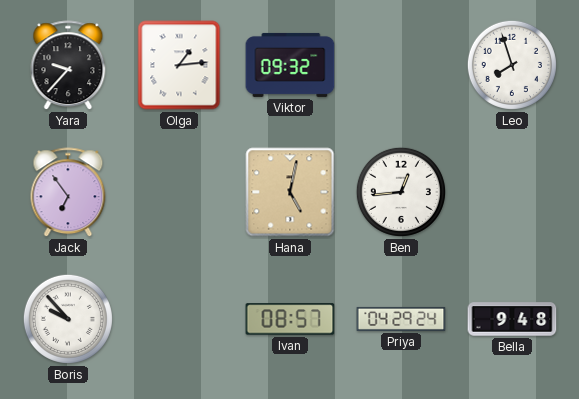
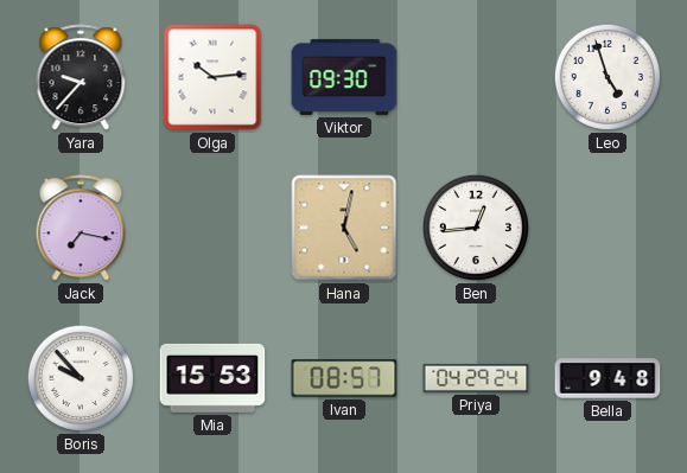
Olga: 1:14 -> 10:14
Viktor: 09:32 -> 09:30
Leo: 7:57 -> 4:57
Jack: 6:54 -> 7:17
Mia: none -> 15:53
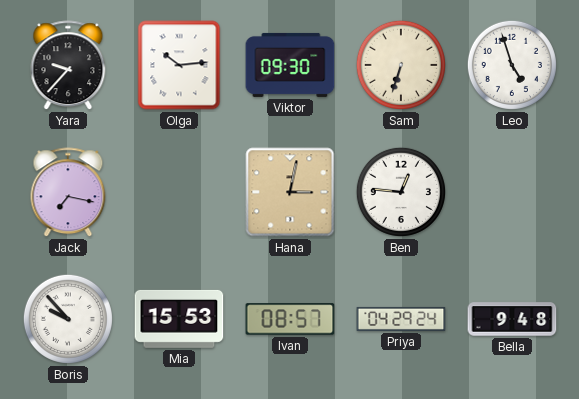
Sam: none -> 6:33
Hana: 5:02 -> 3:02
Ben: 12:44 -> 12:46
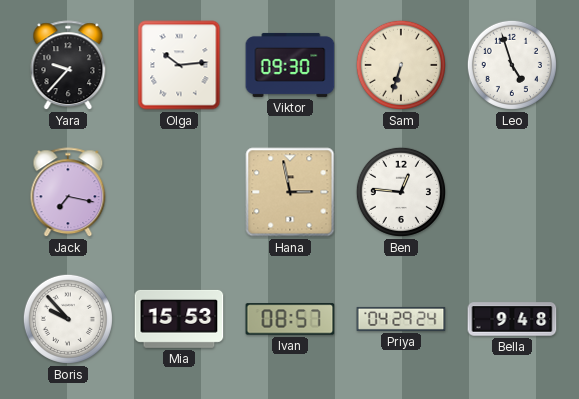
Hana: 3:02 -> 2:58
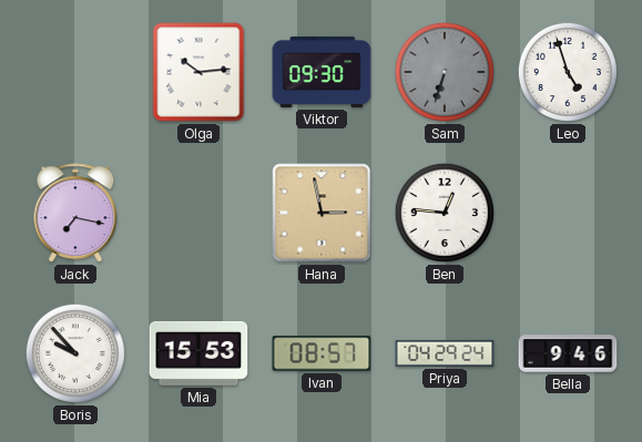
Yara: 9:37 -> none
Sam dial: cream -> grey
Bella: 9:48 -> 9:46
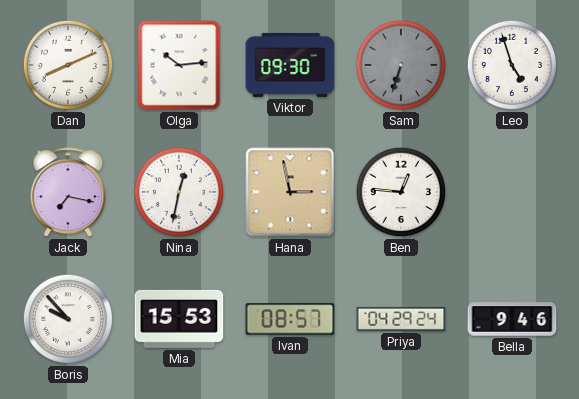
Dan: none -> 8:11
Nina: none -> 12:32
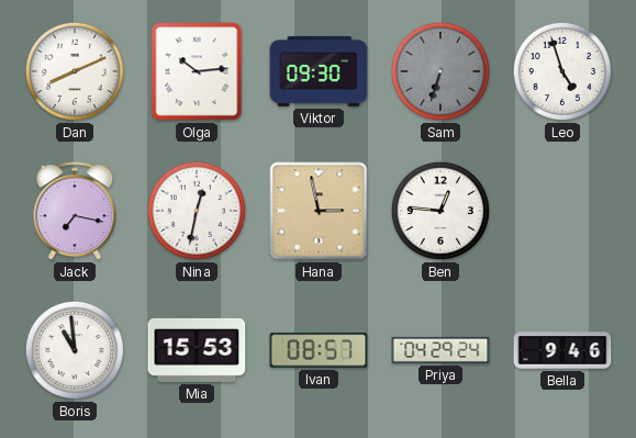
Boris: 9:53 -> 10:59
